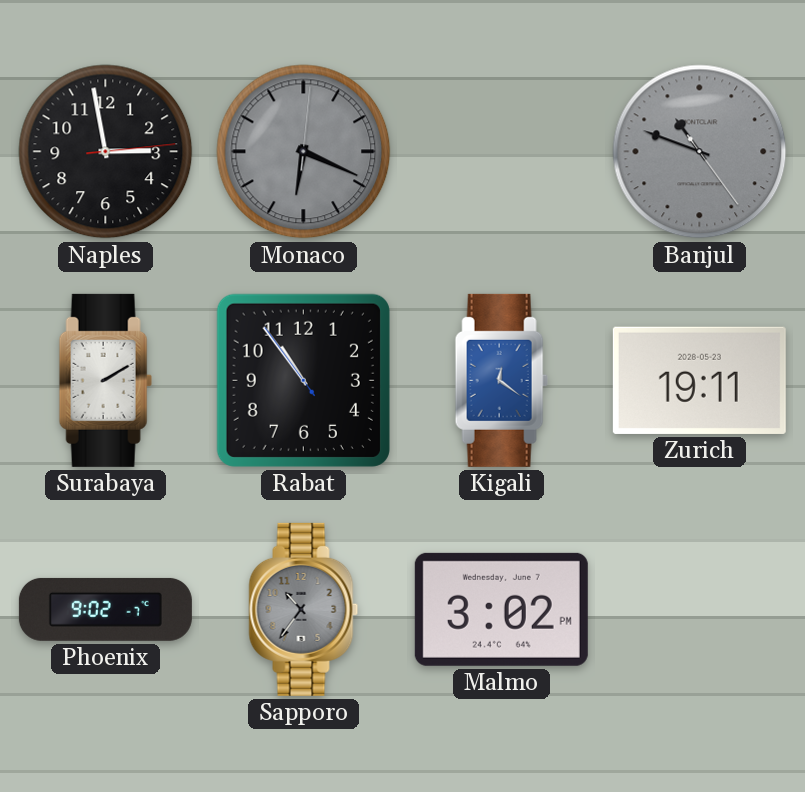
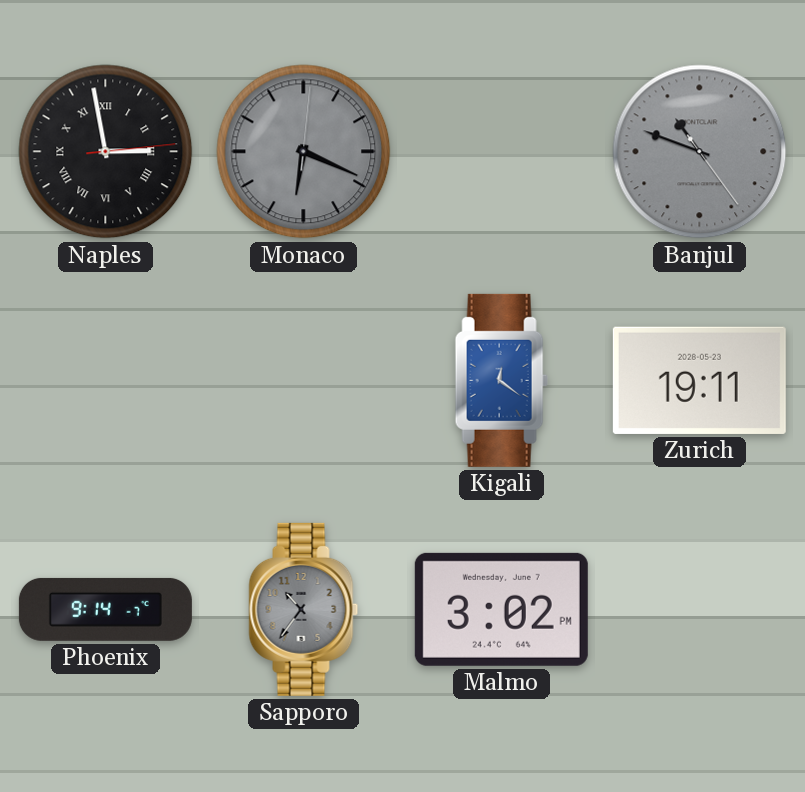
Naples numerals: Arabic -> Roman
Surabaya: 2:10 -> none
Rabat: 10:53 -> none
Phoenix: 9:02 -> 9:14
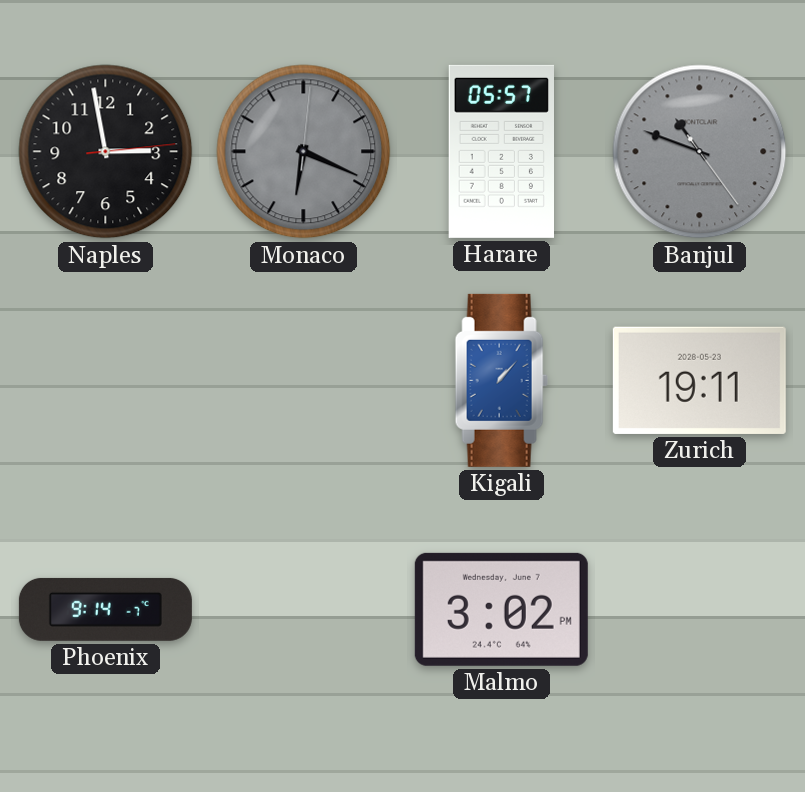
Naples numerals: Roman -> Arabic
Harare: none -> 05:57
Kigali: 12:21 -> 1:07
Sapporo: 10:36 -> none
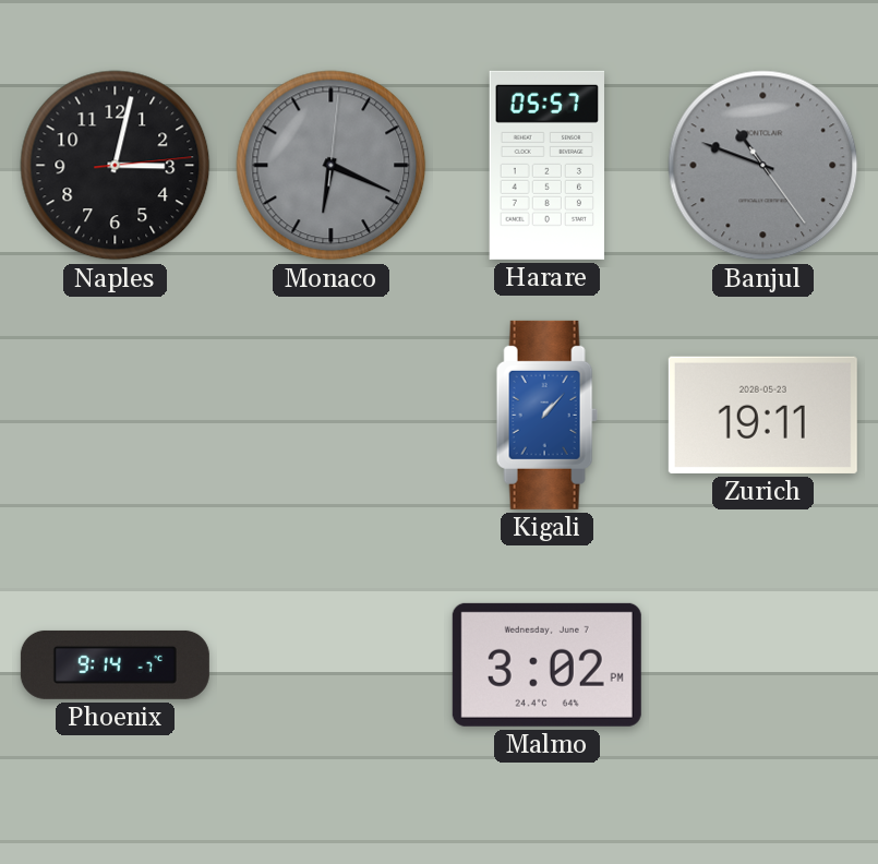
Naples: 2:58 -> 3:02
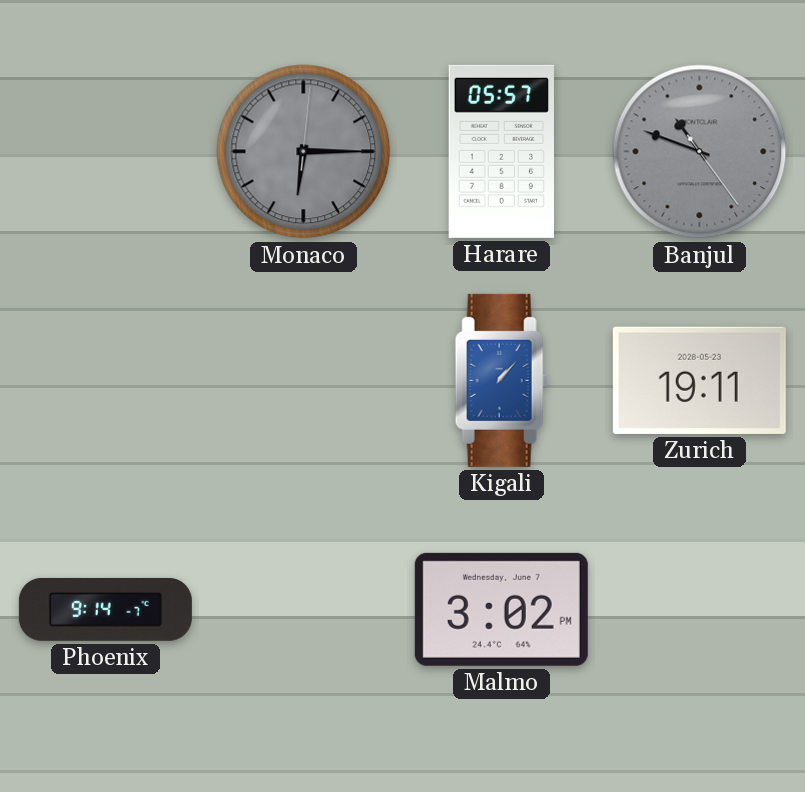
Naples: 3:02 -> none
Monaco: 6:19 -> 6:15
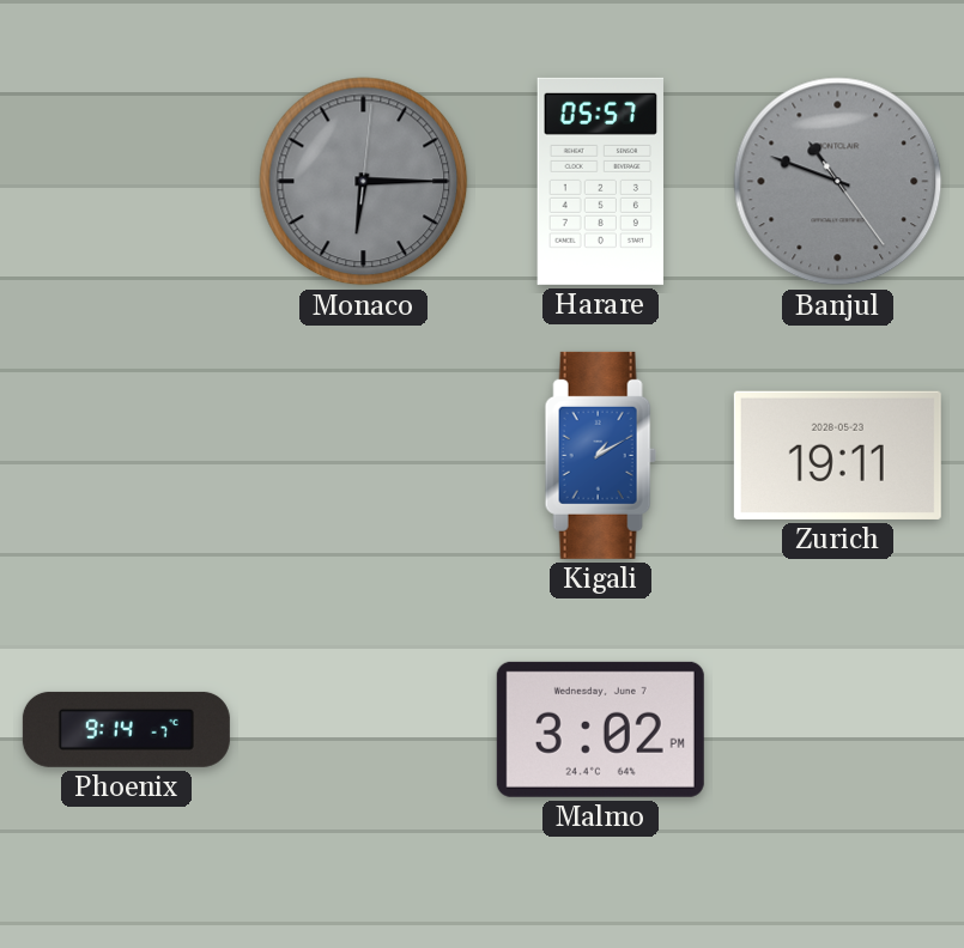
Kigali: 1:07 -> 1:10
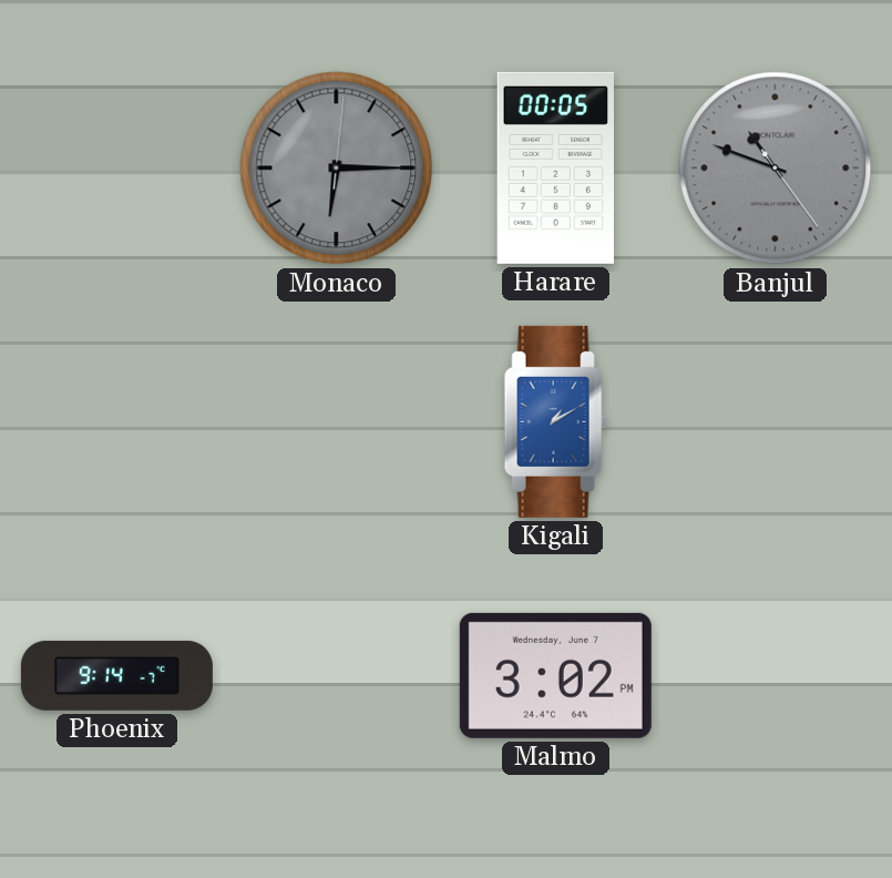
Harare: 05:57 -> 00:05
Zurich: 19:11 -> none
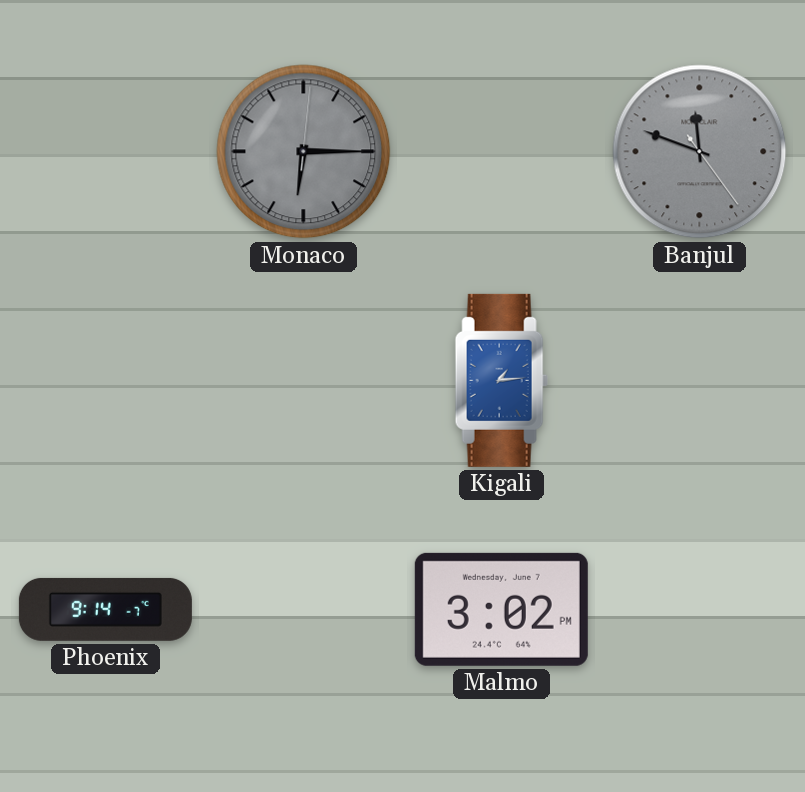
Harare: 00:05 -> none
Banjul: 10:48 -> 11:48
Kigali: 1:10 -> 1:14
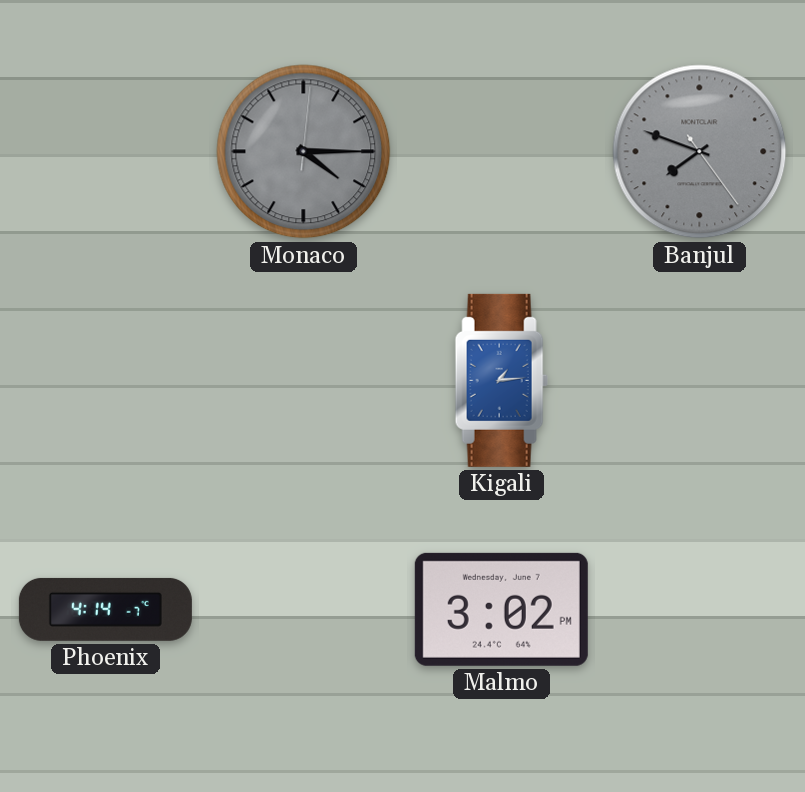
Monaco: 6:15 -> 4:15
Banjul: 11:48 -> 7:48
Phoenix: 9:14 -> 4:14
